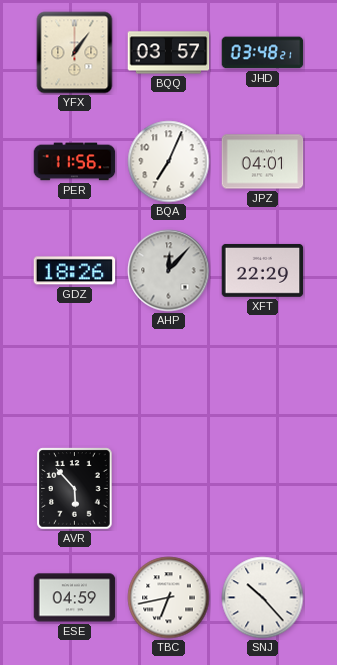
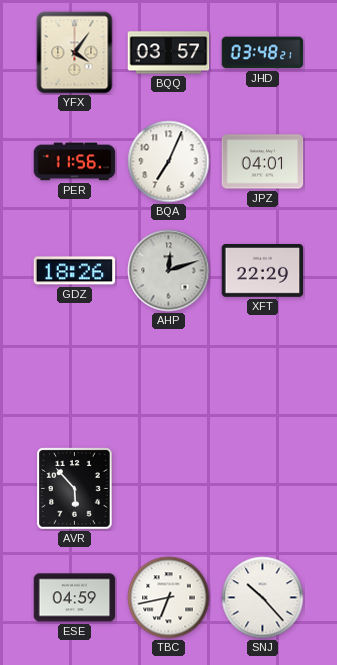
YFX: 1:06 -> 4:06
AHP: 12:07 -> 12:12
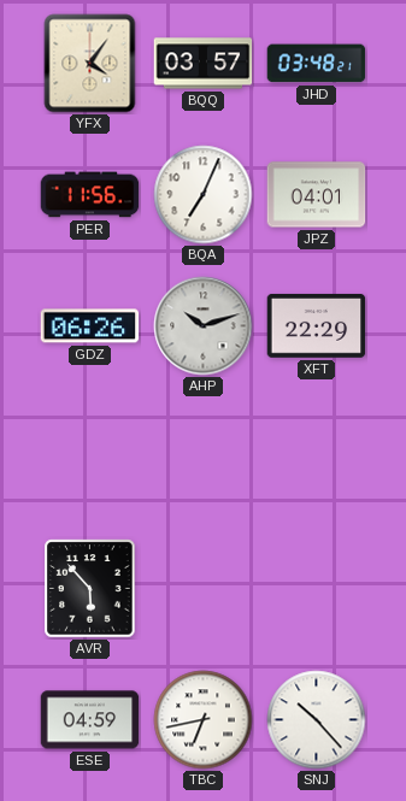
GDZ: 18:26 -> 06:26
AHP: 12:12 -> 10:12
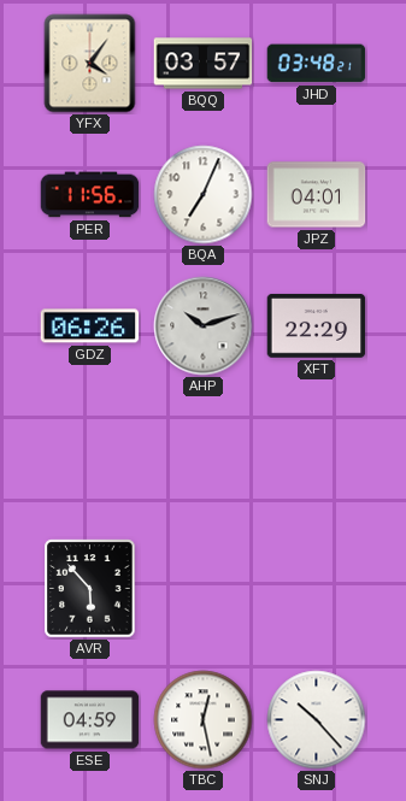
TBC: 6:43 -> 12:28
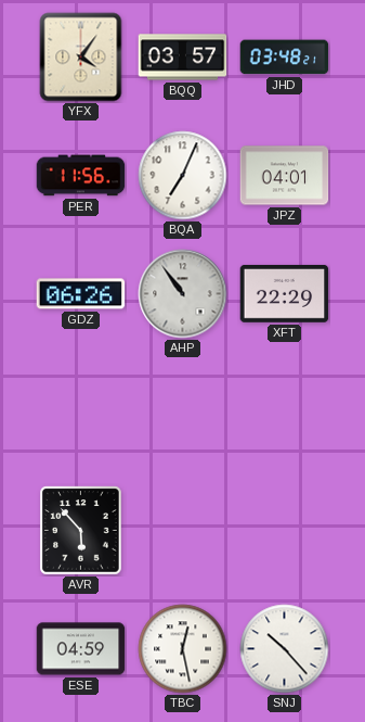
AHP: 10:12 -> 10:54
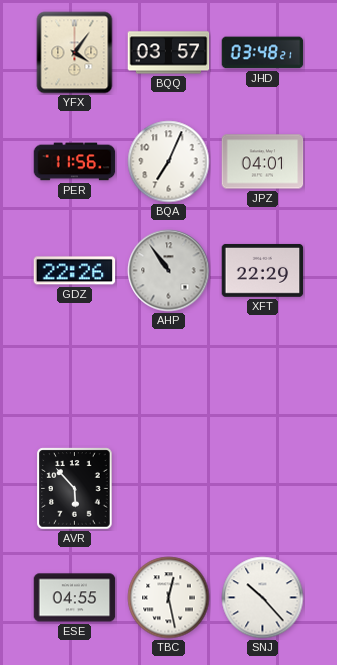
GDZ: 06:26 -> 22:26
ESE: 04:59 -> 04:55
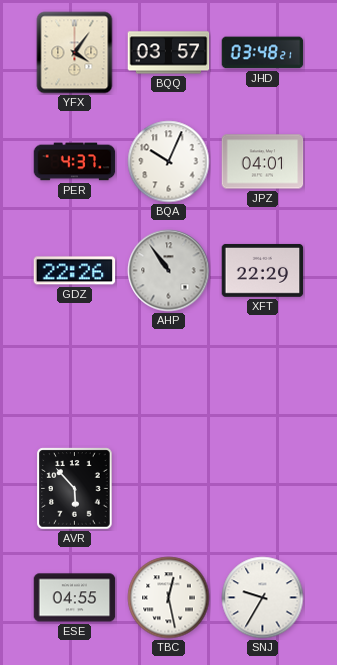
PER: 11:56 -> 4:37
BQA: 7:04 -> 10:04
SNJ: 10:23 -> 9:35
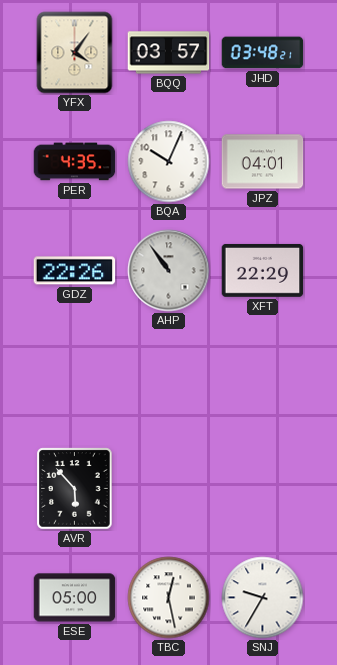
PER: 4:37 -> 4:35
ESE: 04:55 -> 05:00
